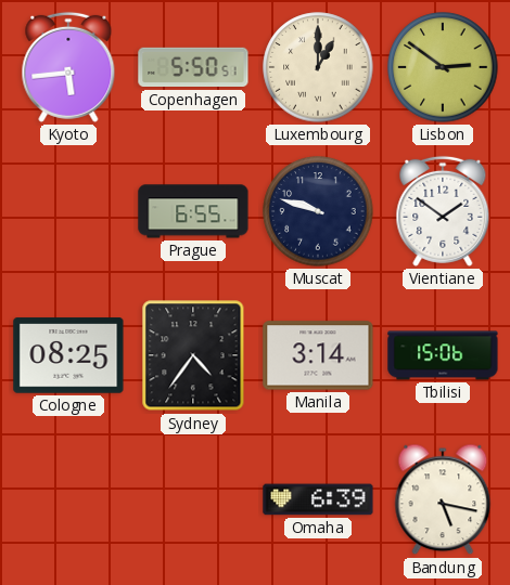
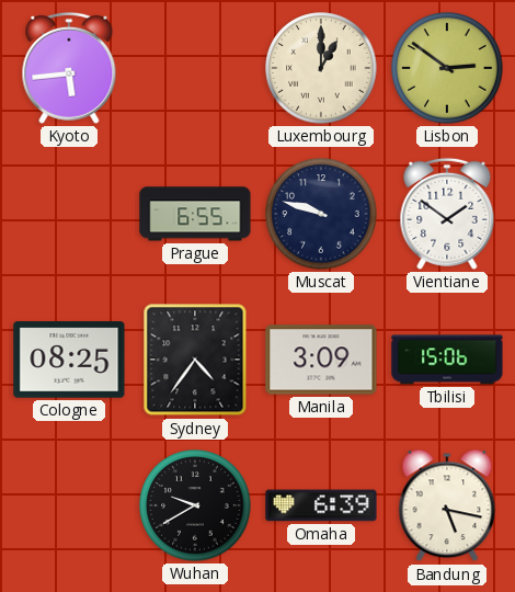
Copenhagen: 5:50 -> none
Manila: 3:14 -> 3:09
Wuhan: none -> 9:40
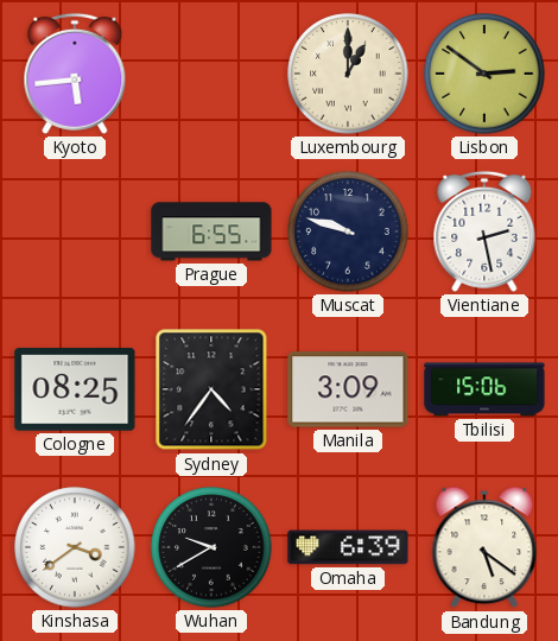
Vientiane: 1:51 -> 2:28
Kinshasa: none -> 3:39
Bandung: 5:17 -> 5:21
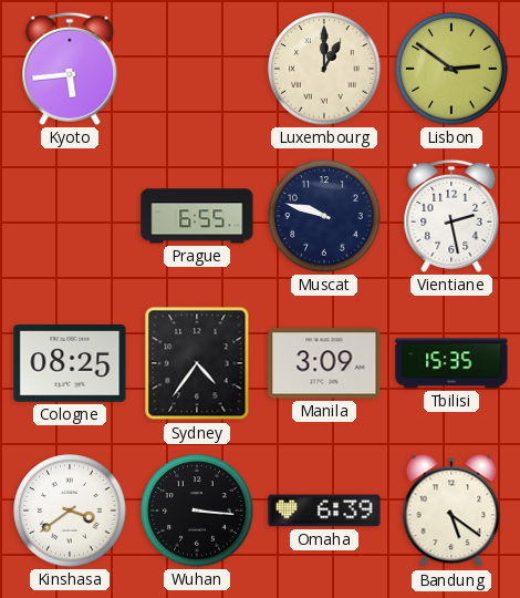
Tbilisi: 15:06 -> 15:35
Wuhan: 9:40 -> 3:16
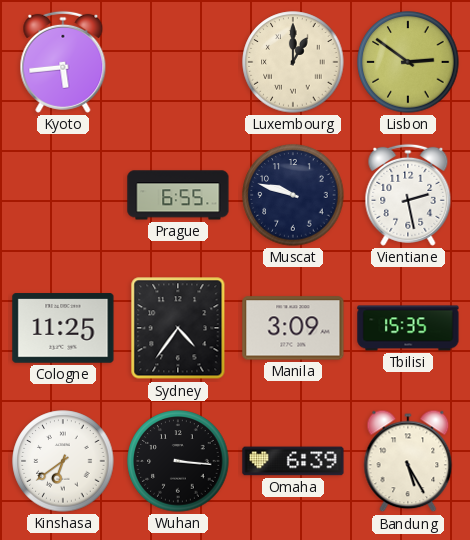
Cologne: 08:25 -> 11:25
Kinshasa: 3:39 -> 6:39
Bandung: 5:21 -> 5:25
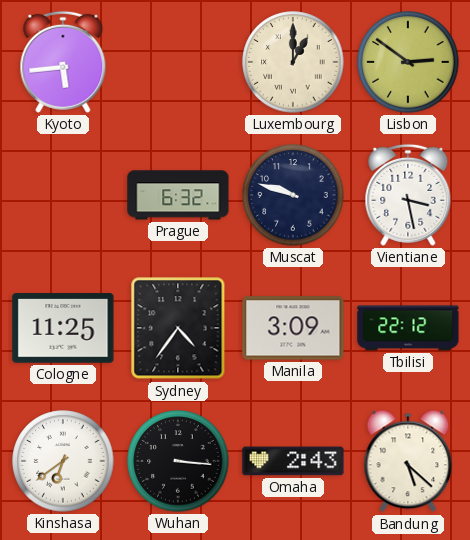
Prague: 6:55 -> 6:32
Vientiane: 2:28 -> 3:28
Tbilisi: 15:35 -> 22:12
Omaha: 6:39 -> 2:43
Bandung: 5:25 -> 5:22
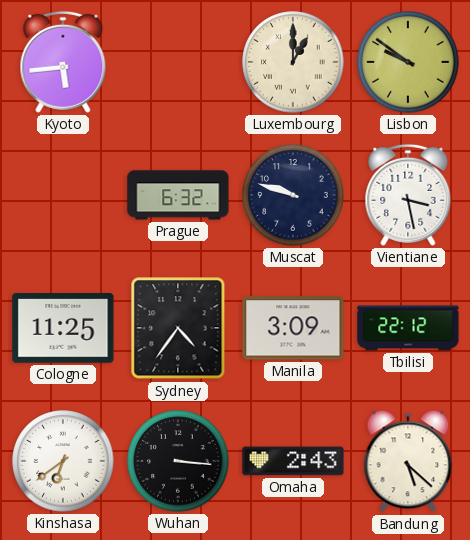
Lisbon: 2:51 -> 9:51
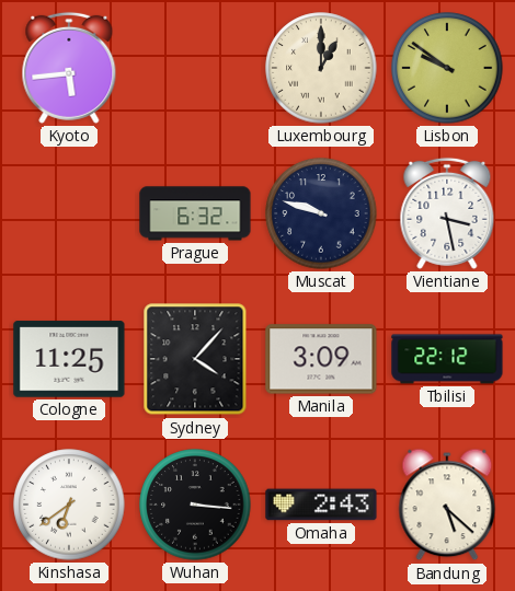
Sydney: 4:36 -> 4:07
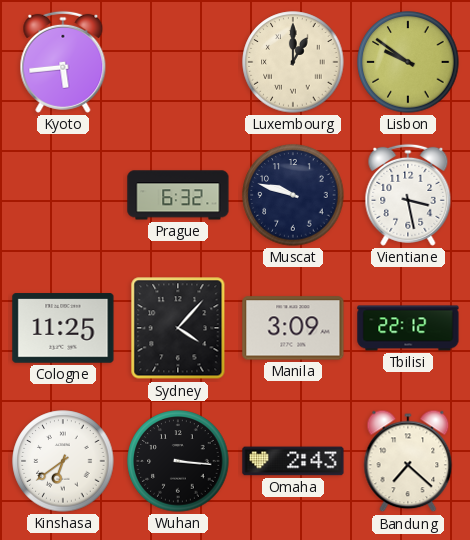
Bandung: 5:22 -> 7:22
